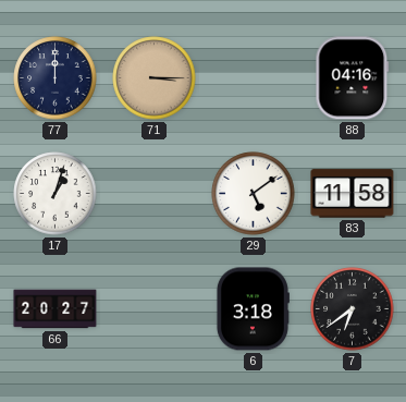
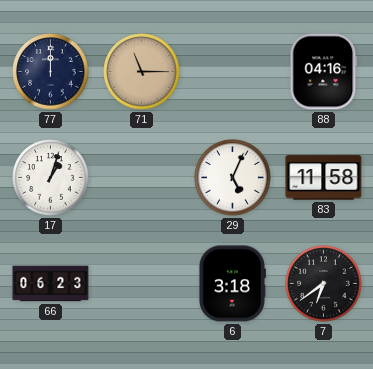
71: 3:15 -> 11:15
29: 5:09 -> 5:04
66: 20:27 -> 06:23
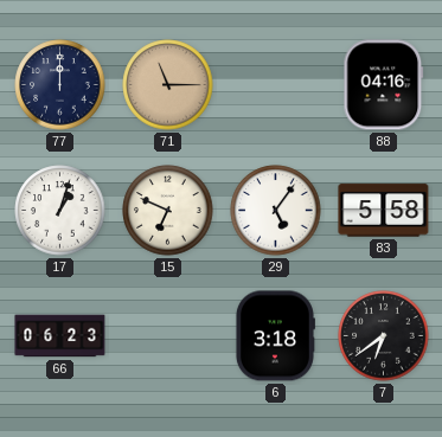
15: none -> 6:49
29: 5:04 -> 5:06
83: 11:58 -> 5:58
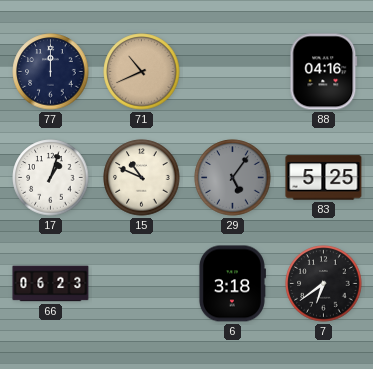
71: 11:15 -> 10:41
15: 6:49 -> 10:49
29 dial: white -> grey
83: 5:58 -> 5:25
